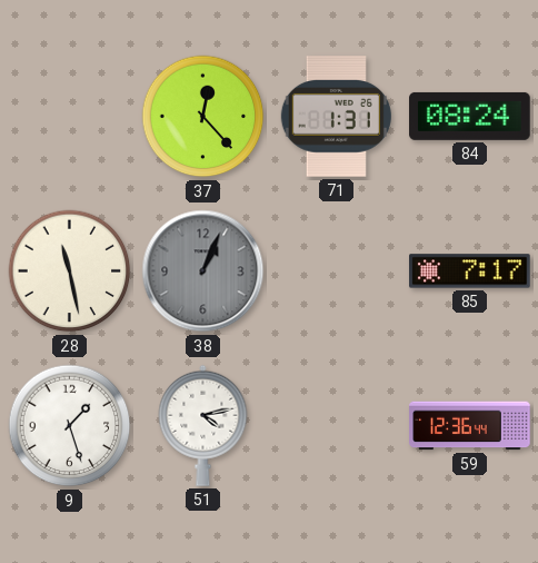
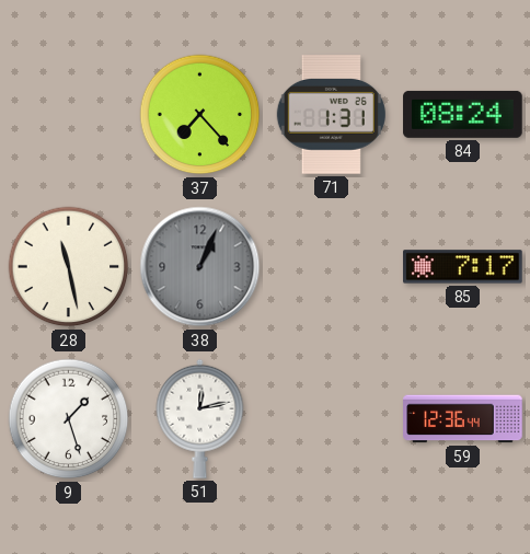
37: 12:23 -> 7:23
51: 4:13 -> 12:13
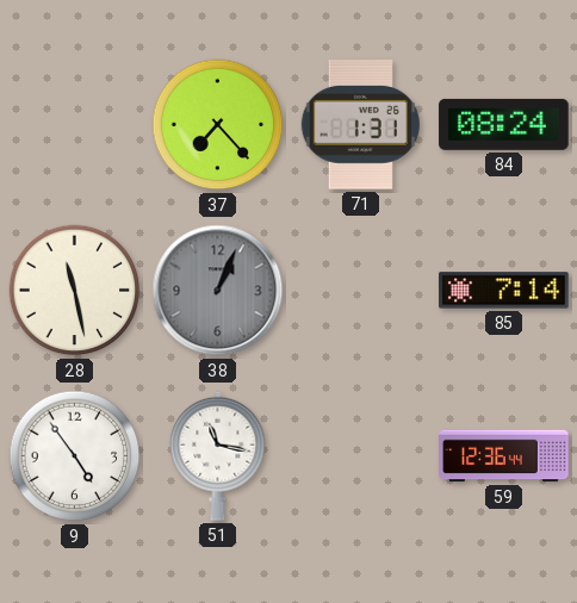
85: 7:17 -> 7:14
9: 1:27 -> 4:54
51: 12:13 -> 11:17
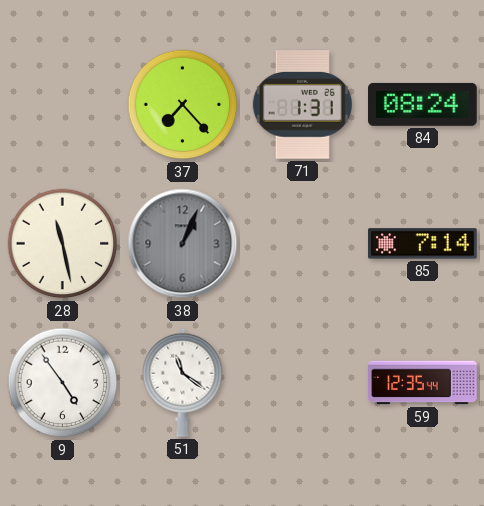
51: 11:17 -> 11:21
59: 12:36 -> 12:35
